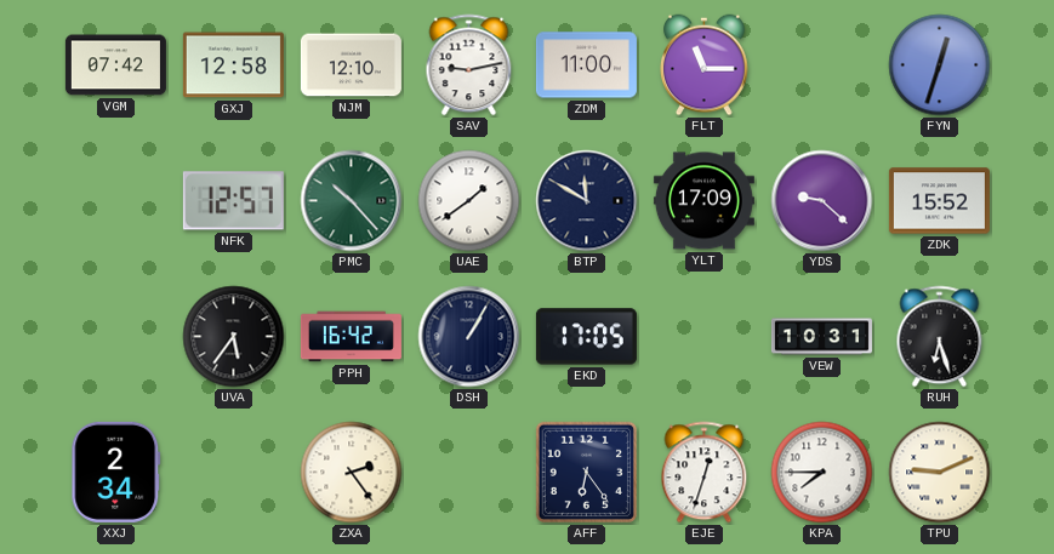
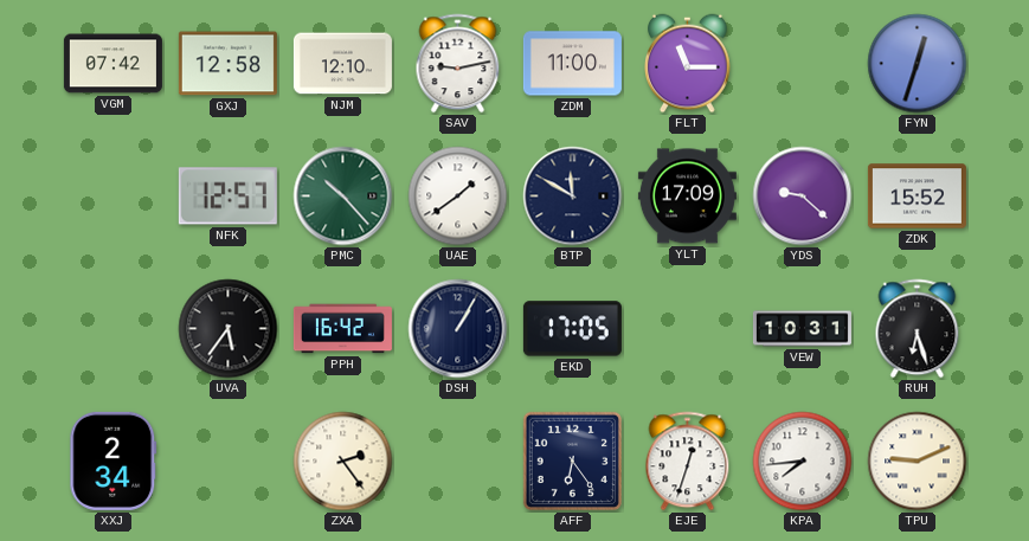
KPA: 7:45 -> 7:44
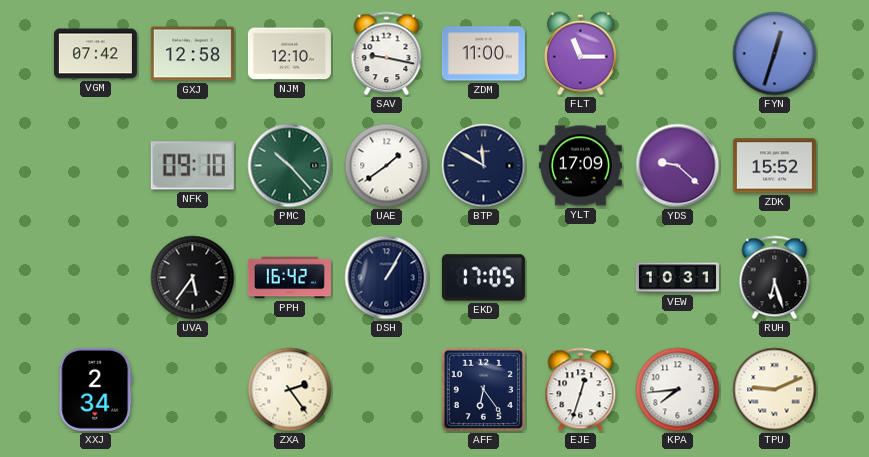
SAV: 9:13 -> 9:17
NFK: 12:57 -> 09:10
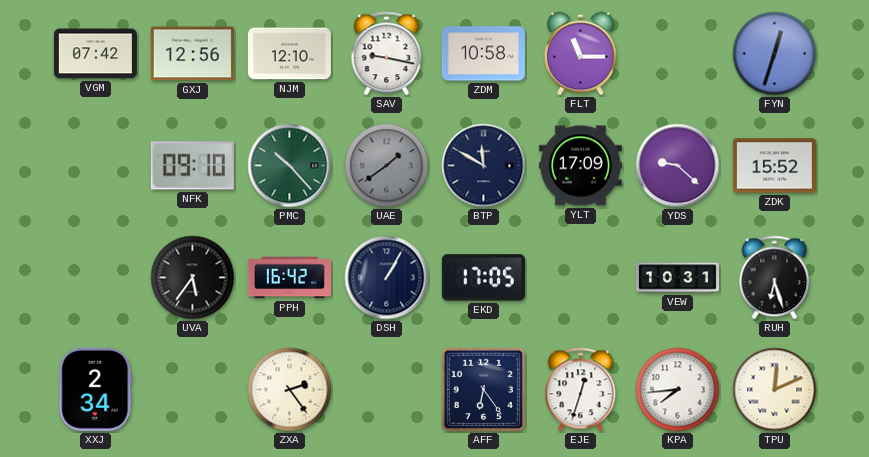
GXJ: 12:58 -> 12:56
ZDM: 11:00 -> 10:58
UAE dial: white -> grey
TPU: 9:11 -> 12:11
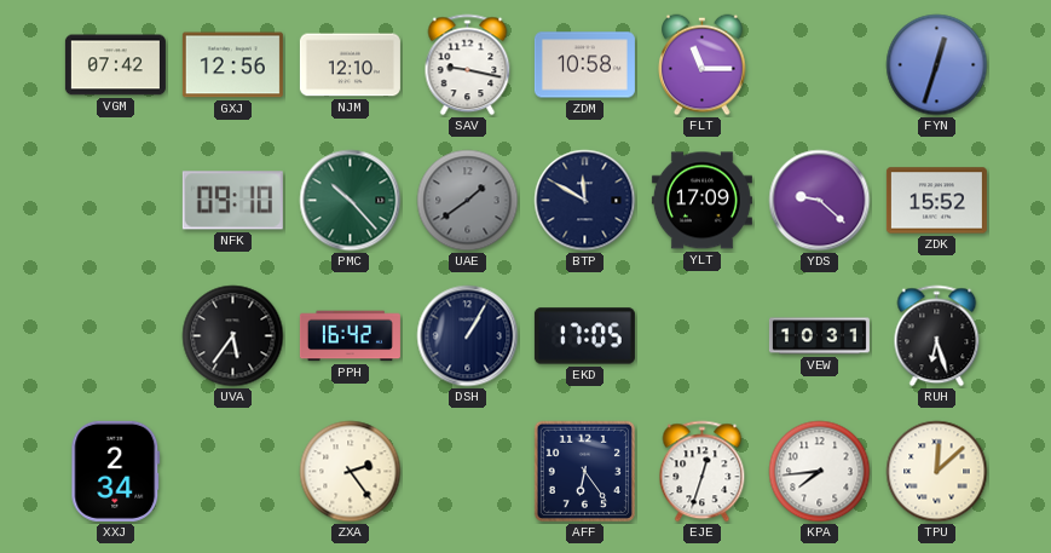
TPU: 12:11 -> 12:08
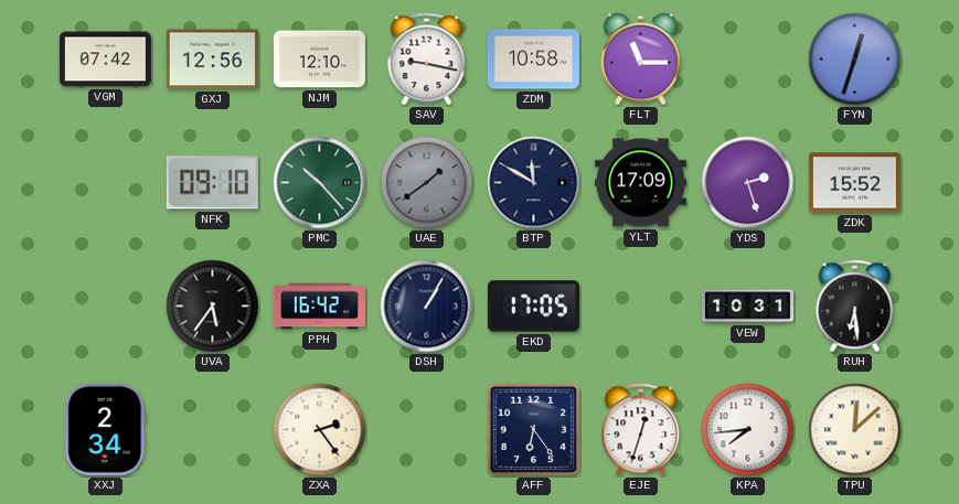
YDS: 9:22 -> 2:27
RUH: 6:27 -> 6:29
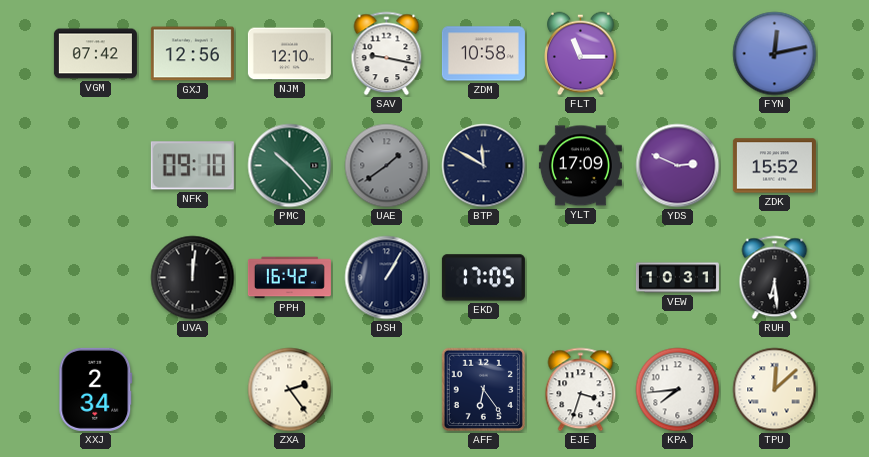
FYN: 12:33 -> 12:13
YDS: 2:27 -> 2:49
UVA: 5:36 -> 12:01
EJE: 12:33 -> 3:33
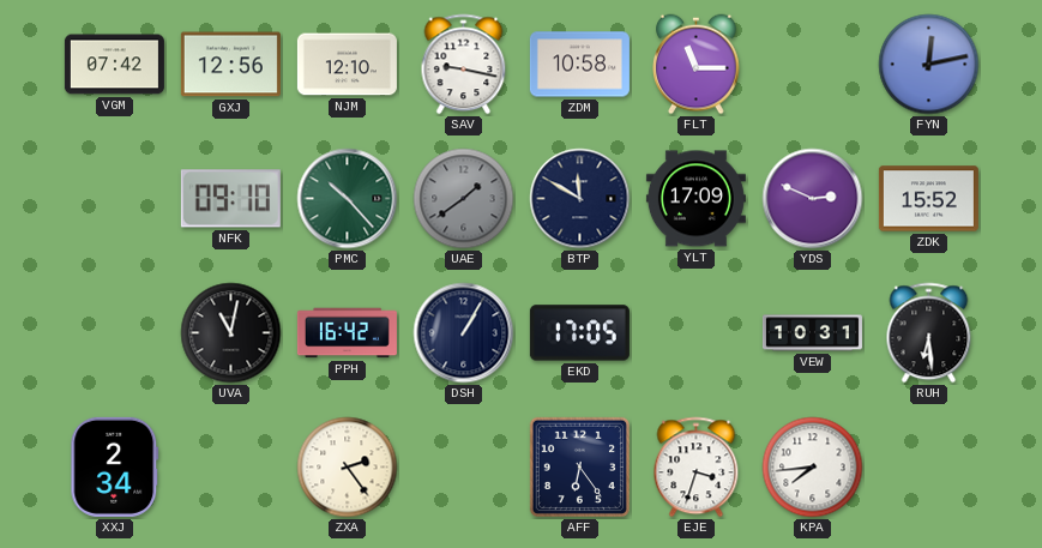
UVA: 12:01 -> 11:02
TPU: 12:08 -> none
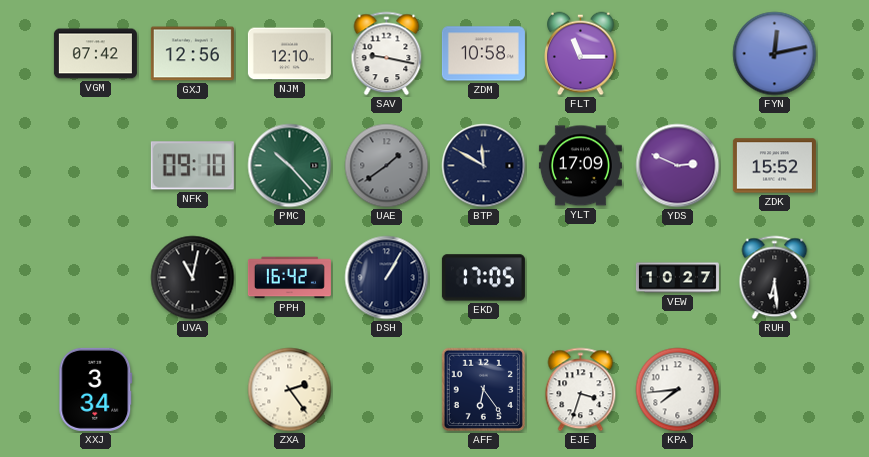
VEW: 10:31 -> 10:27
XXJ: 2:34 -> 3:34
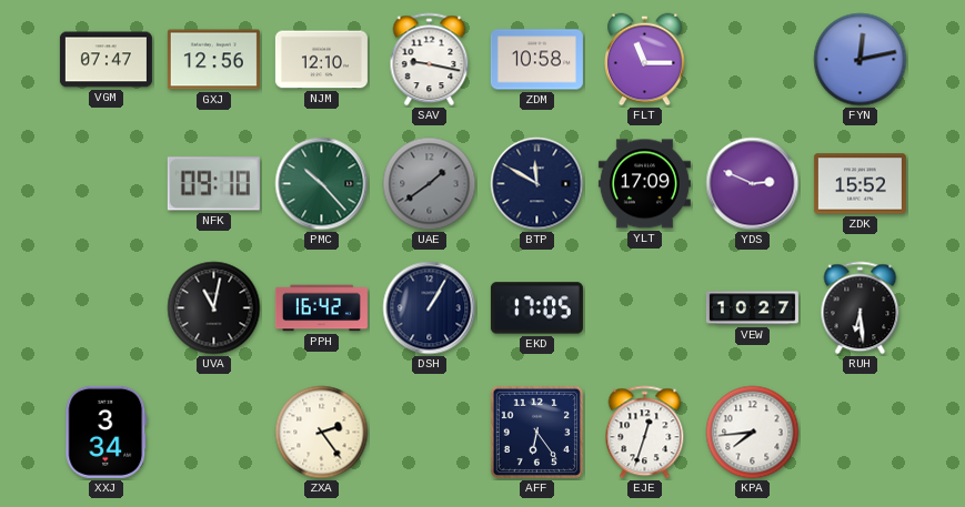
VGM: 07:42 -> 07:47
EJE: 3:33 -> 12:33
